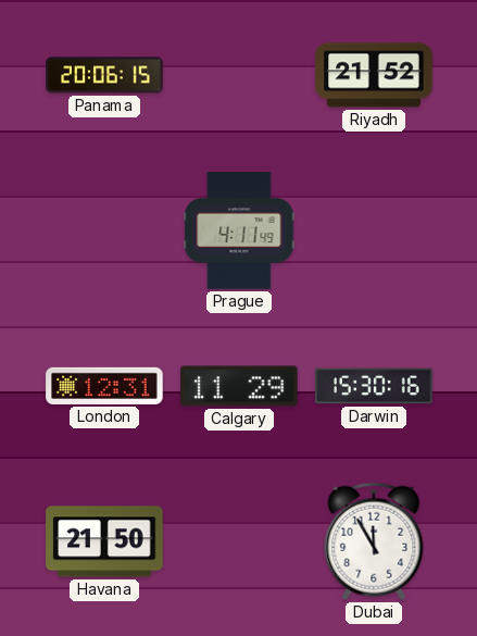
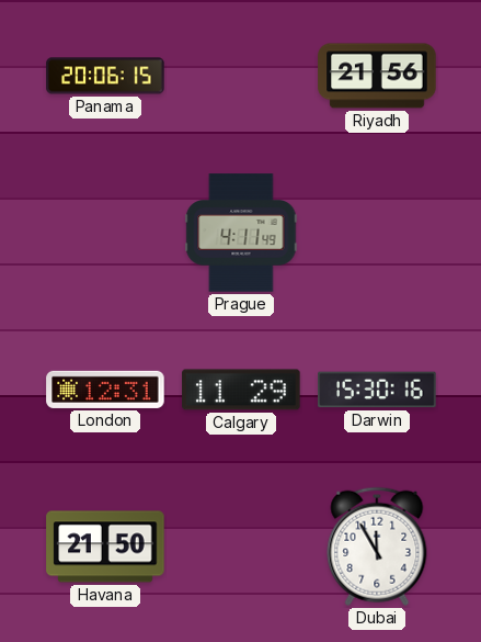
Riyadh: 21:52 -> 21:56
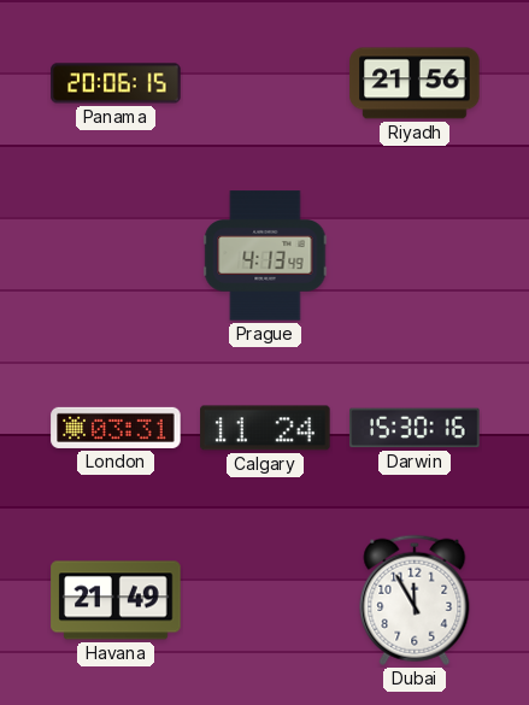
Prague: 4:11 -> 4:13
London: 12:31 -> 03:31
Calgary: 11:29 -> 11:24
Havana: 21:50 -> 21:49
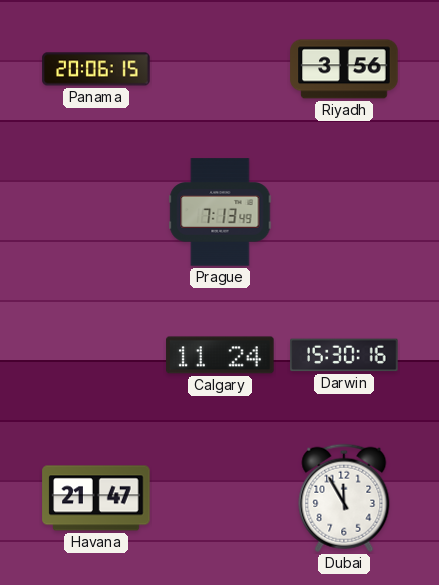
Riyadh: 21:56 -> 3:56
Prague: 4:13 -> 7:13
London: 03:31 -> none
Havana: 21:49 -> 21:47
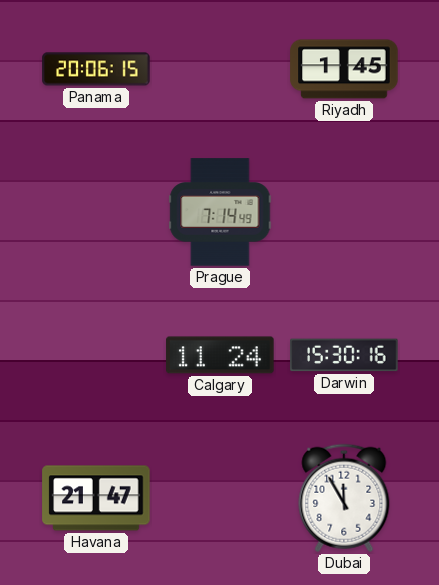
Riyadh: 3:56 -> 1:45
Prague: 7:13 -> 7:14
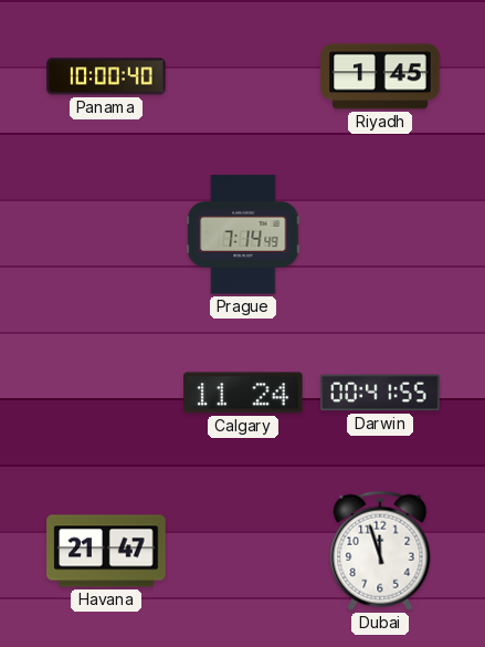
Panama: 20:06 -> 10:00
Darwin: 15:30 -> 00:41
Dubai: 11:55 -> 11:57
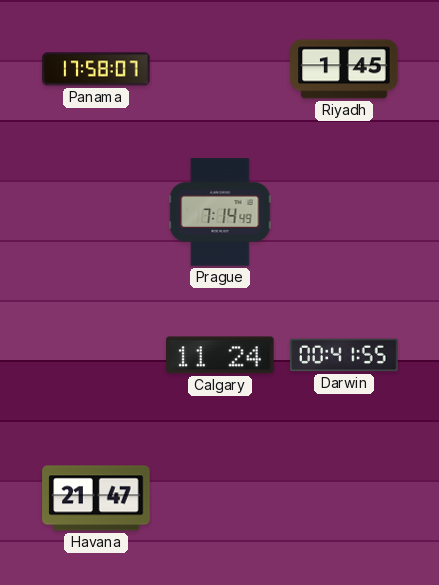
Panama: 10:00 -> 17:58
Dubai: 11:57 -> none
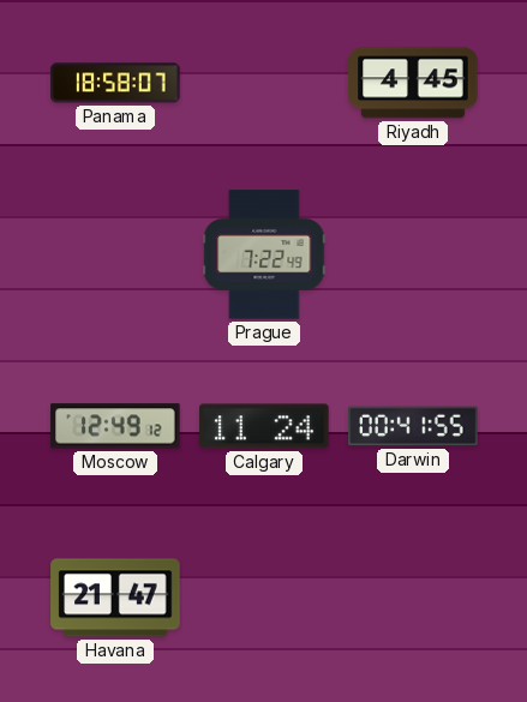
Panama: 17:58 -> 18:58
Riyadh: 1:45 -> 4:45
Prague: 7:14 -> 7:22
Moscow: none -> 12:49
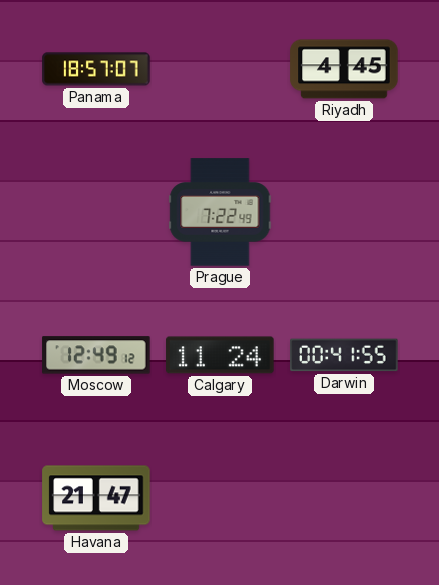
Panama: 18:58 -> 18:57
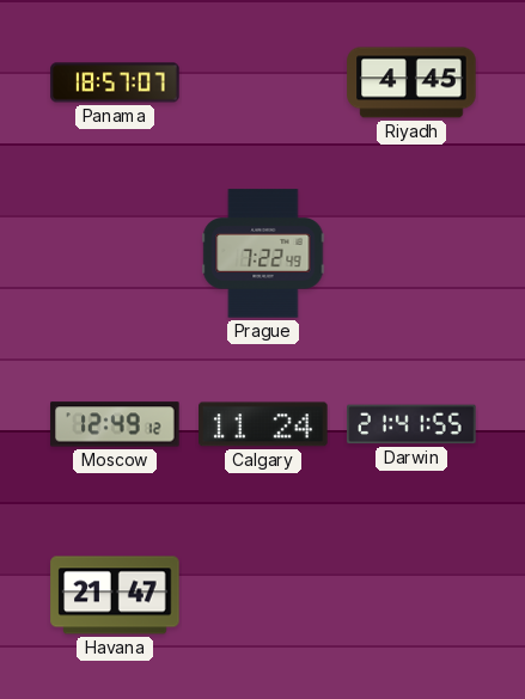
Darwin: 00:41 -> 21:41
